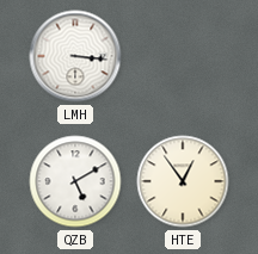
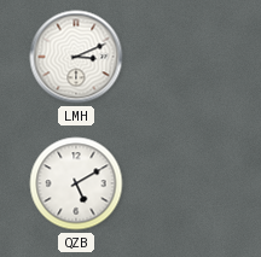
LMH: 3:16 -> 3:11
HTE: 12:54 -> none
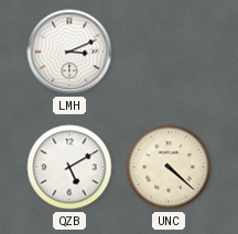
UNC: none -> 4:22
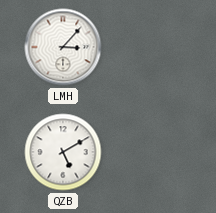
LMH: 3:11 -> 3:07
UNC: 4:22 -> none
